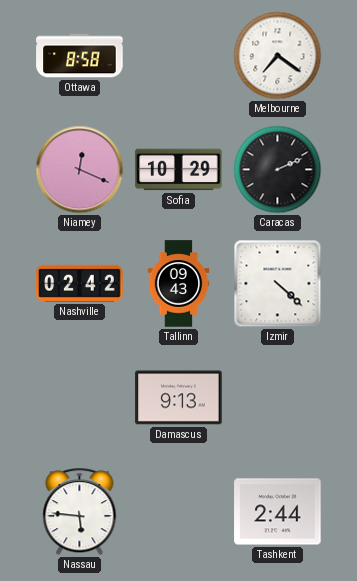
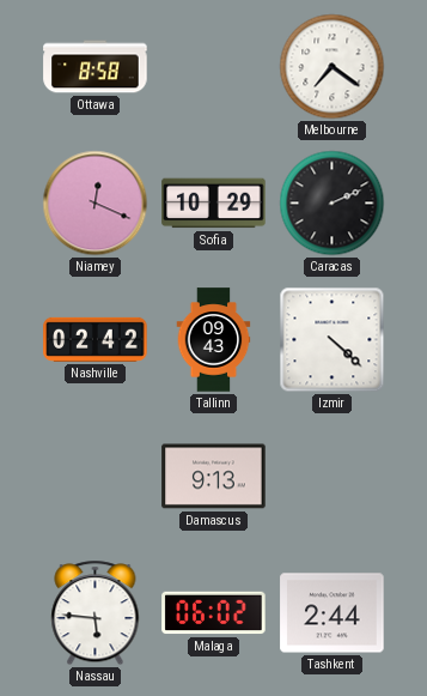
Malaga: none -> 06:02
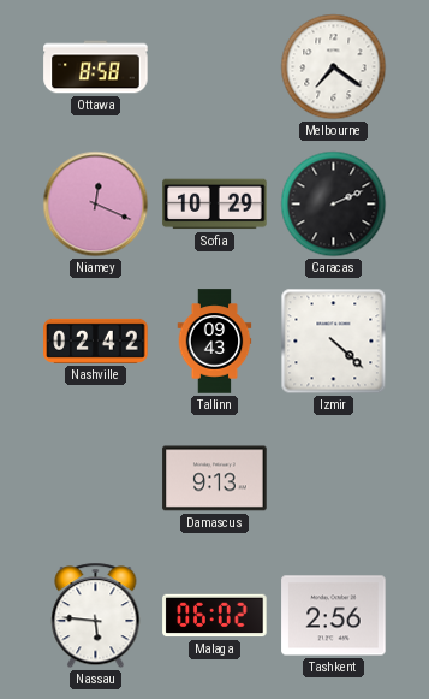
Tashkent: 2:44 -> 2:56
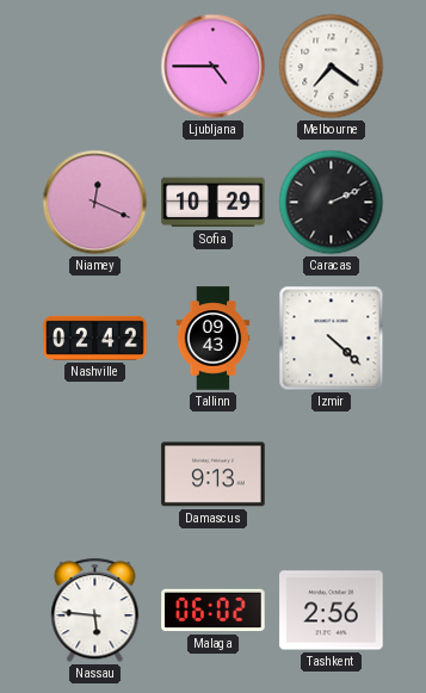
Ottawa: 8:58 -> none
Ljubljana: none -> 4:45
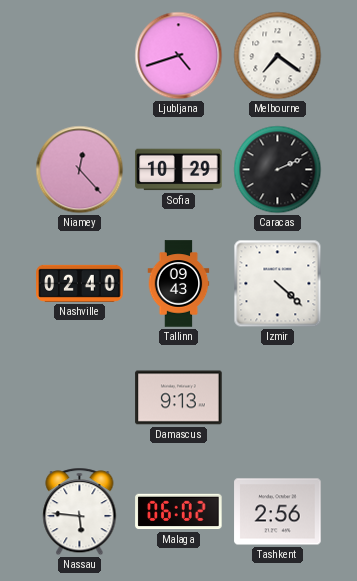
Ljubljana: 4:45 -> 4:42
Niamey: 12:19 -> 12:23
Nashville: 02:42 -> 02:40
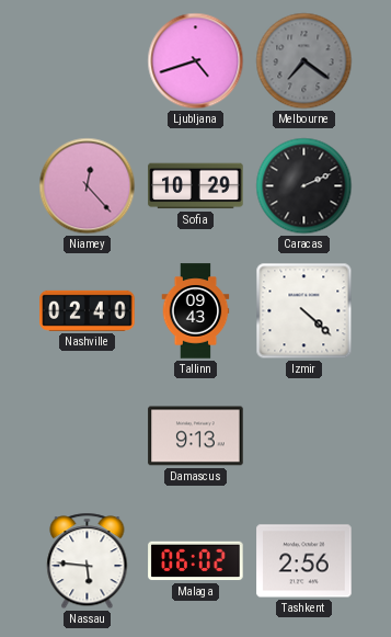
Melbourne dial: white -> grey
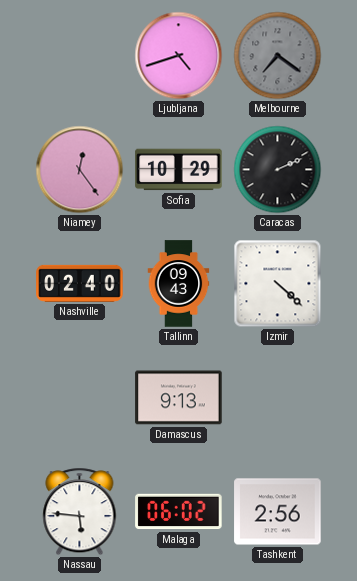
Niamey: 12:23 -> 12:24
